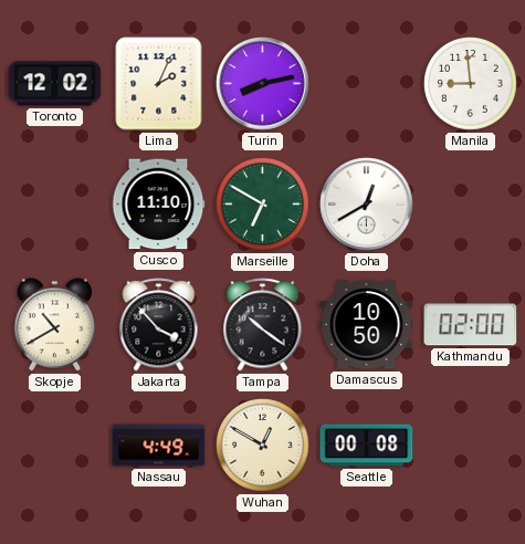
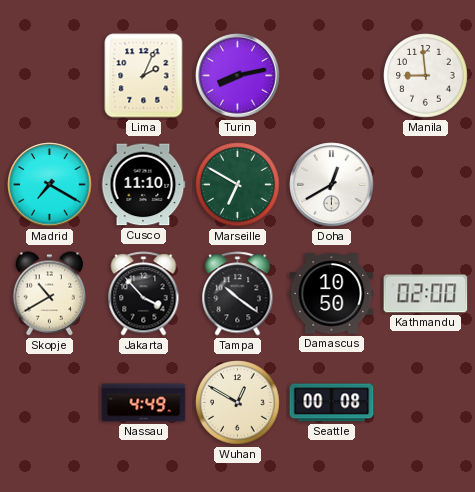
Toronto: 12:02 -> none
Madrid: none -> 7:20
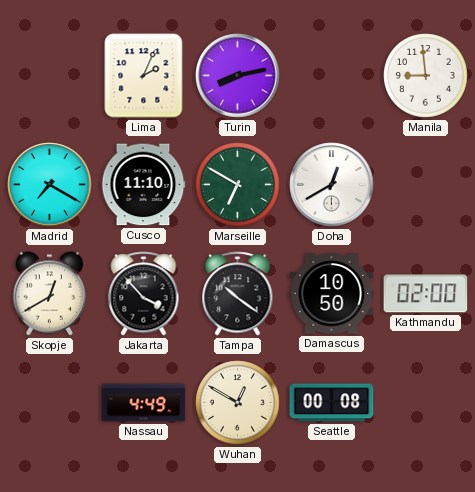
Skopje: 10:40 -> 12:40
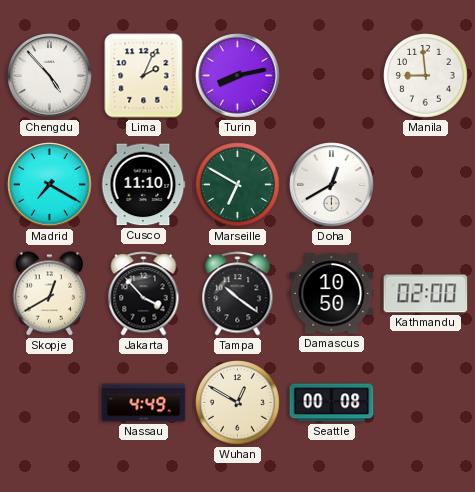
Chengdu: none -> 4:53
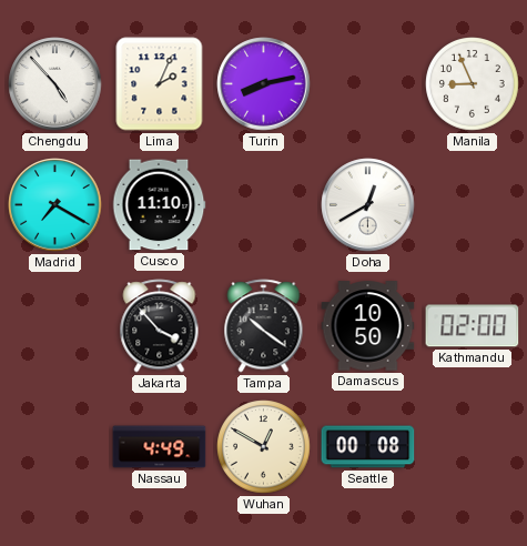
Manila: 8:59 -> 8:56
Marseille: 6:50 -> none
Skopje: 12:40 -> none
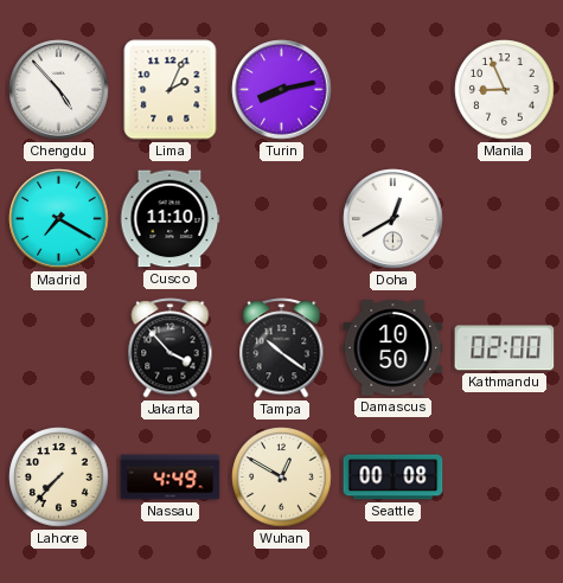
Lahore: none -> 7:37
